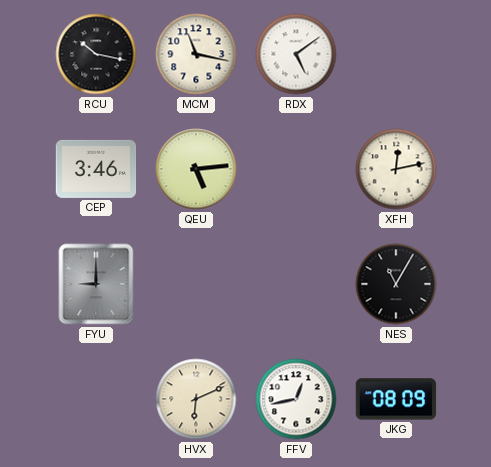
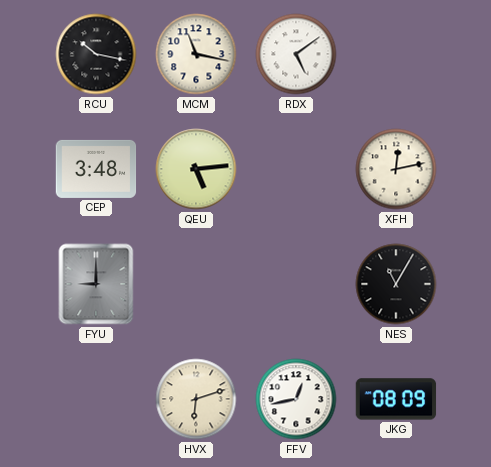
CEP: 3:46 -> 3:48
HVX: 6:11 -> 6:12
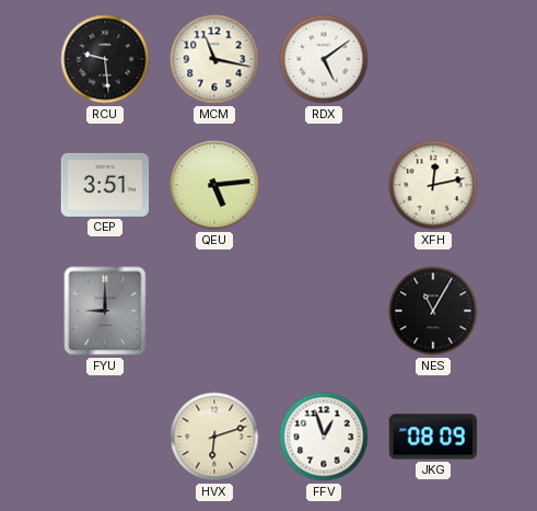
RCU: 10:17 -> 9:29
CEP: 3:48 -> 3:51
FFV: 12:43 -> 12:57
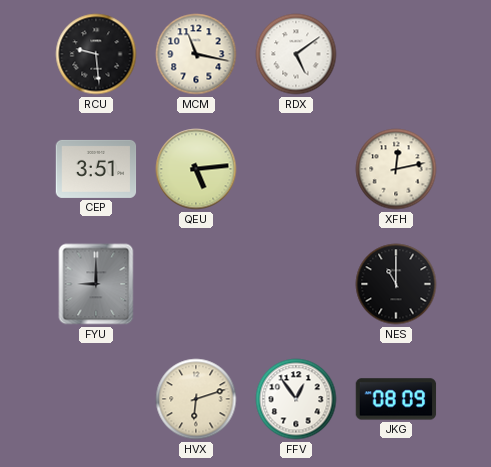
NES: 11:05 -> 11:00
FFV: 12:57 -> 12:54
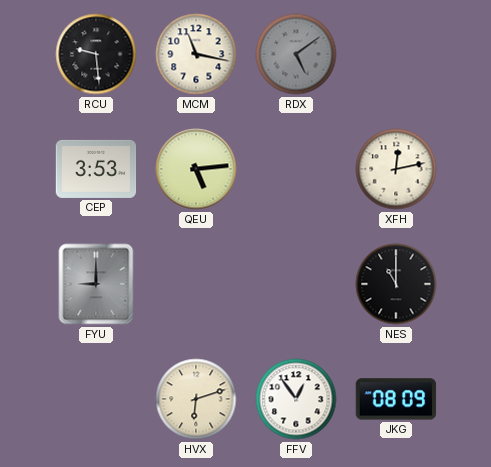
RDX dial: white -> grey
CEP: 3:51 -> 3:53
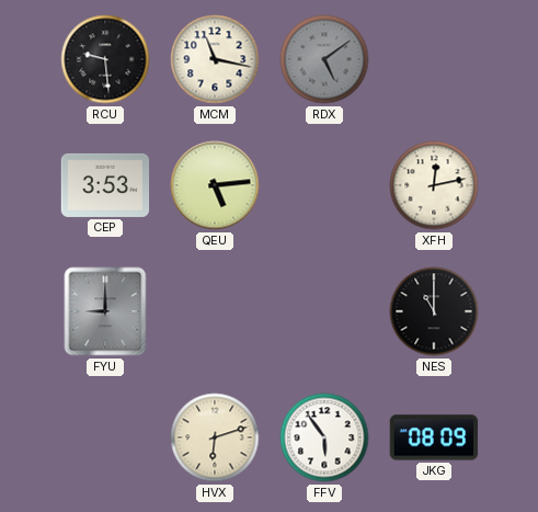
FFV: 12:54 -> 5:54
